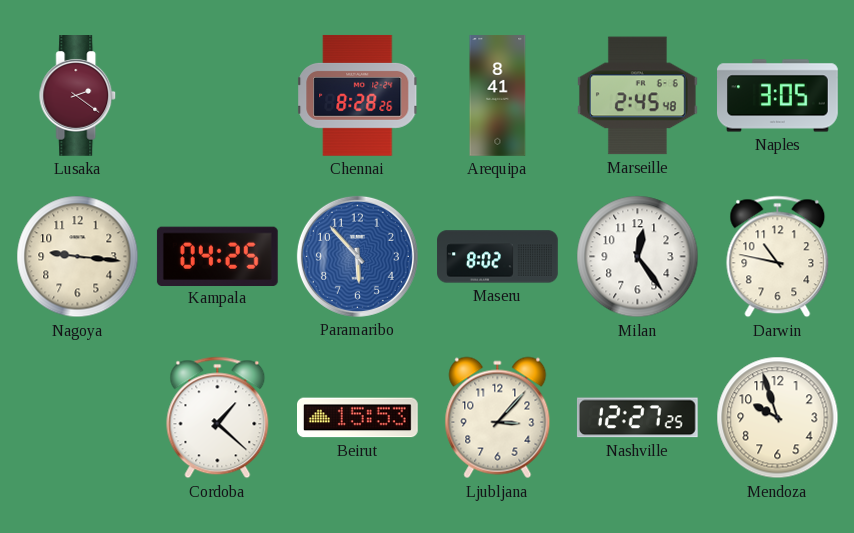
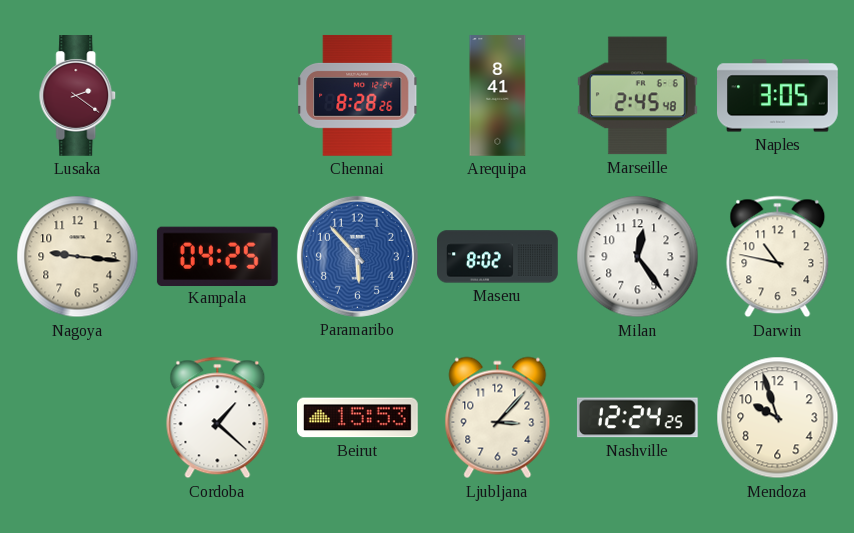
Nashville: 12:27 -> 12:24
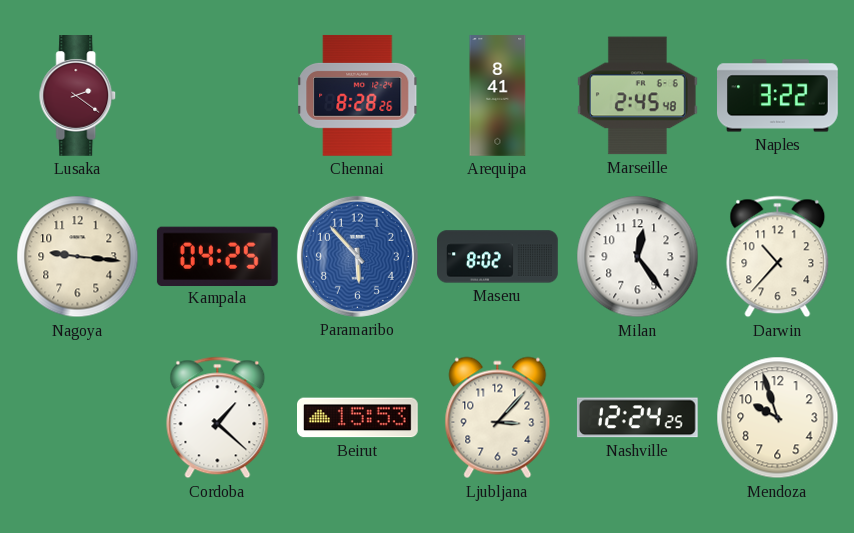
Naples: 3:05 -> 3:22
Darwin: 10:47 -> 10:37
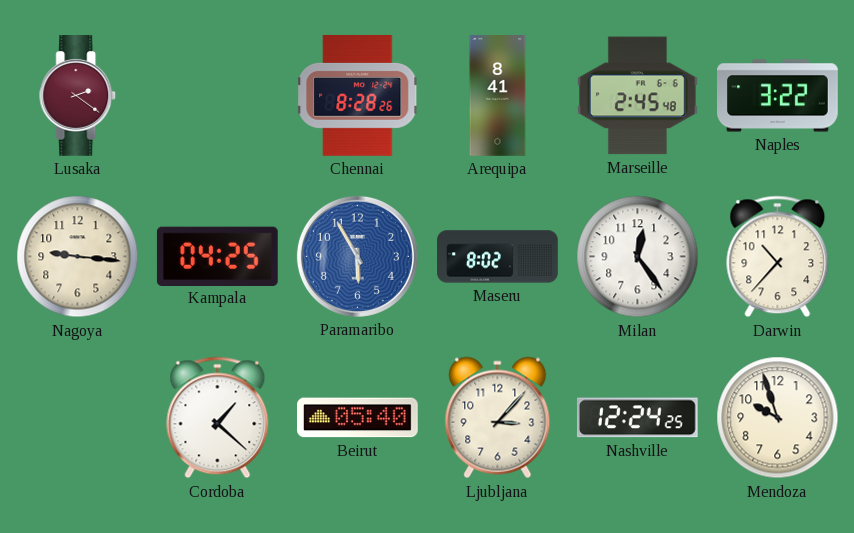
Paramaribo: 5:53 -> 5:55
Beirut: 15:53 -> 05:40
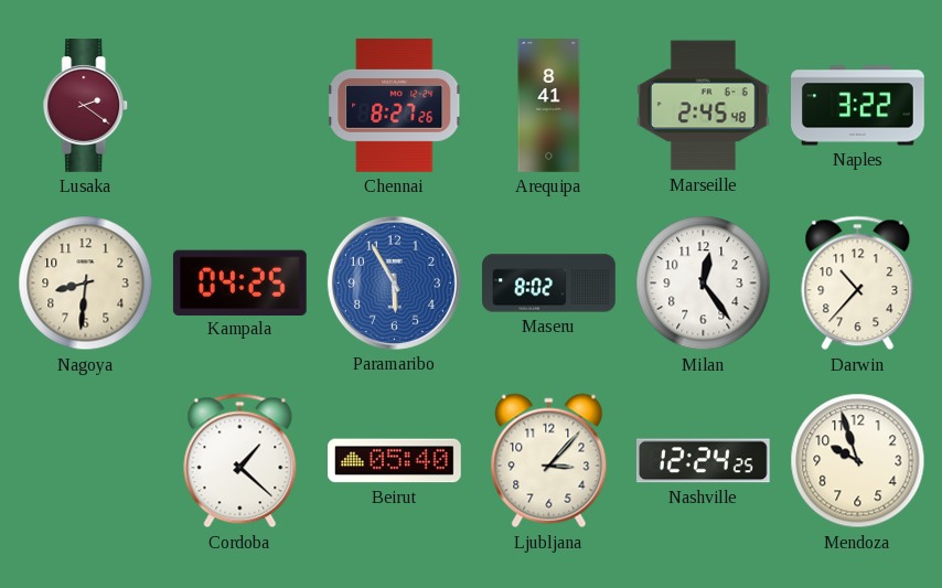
Chennai: 8:28 -> 8:27
Nagoya: 9:16 -> 8:31
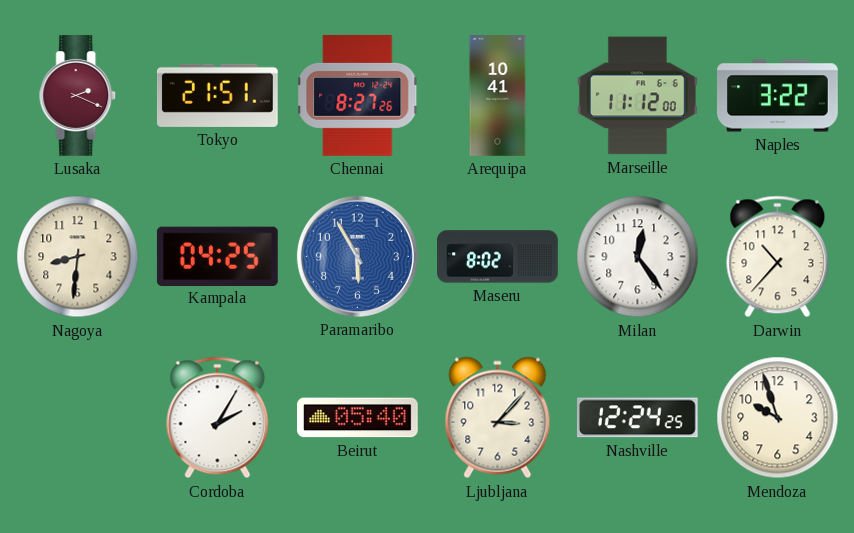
Lusaka: 2:21 -> 2:19
Tokyo: none -> 21:51
Arequipa: 8:41 -> 10:41
Marseille: 2:45 -> 11:12
Cordoba: 1:22 -> 2:05
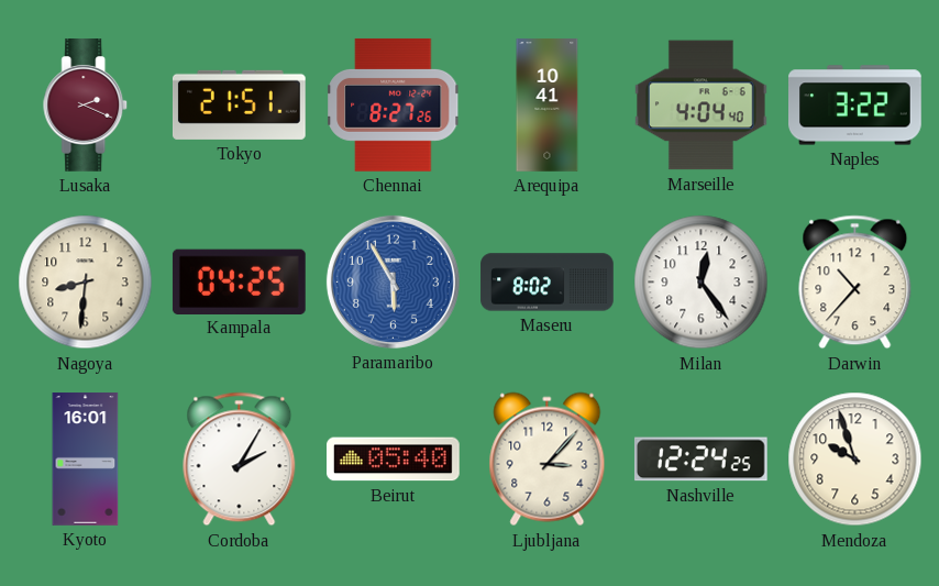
Marseille: 11:12 -> 4:04
Kyoto: none -> 16:01
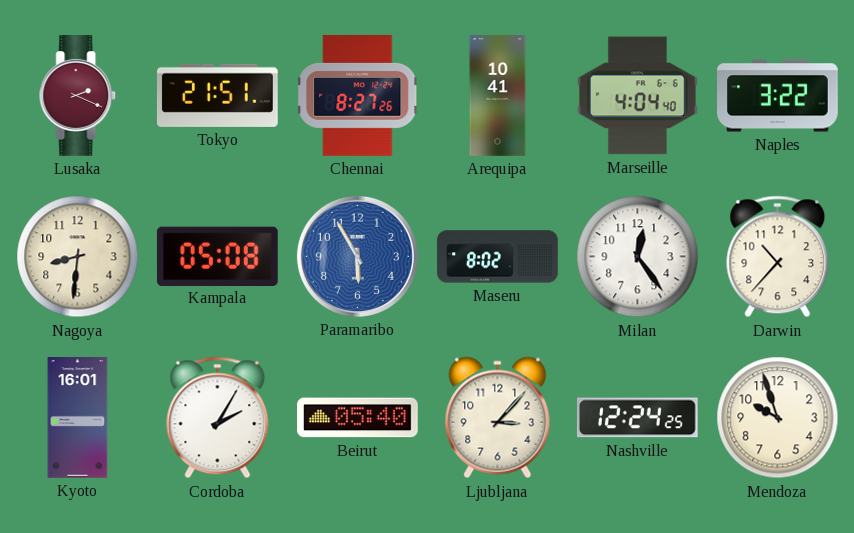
Kampala: 04:25 -> 05:08
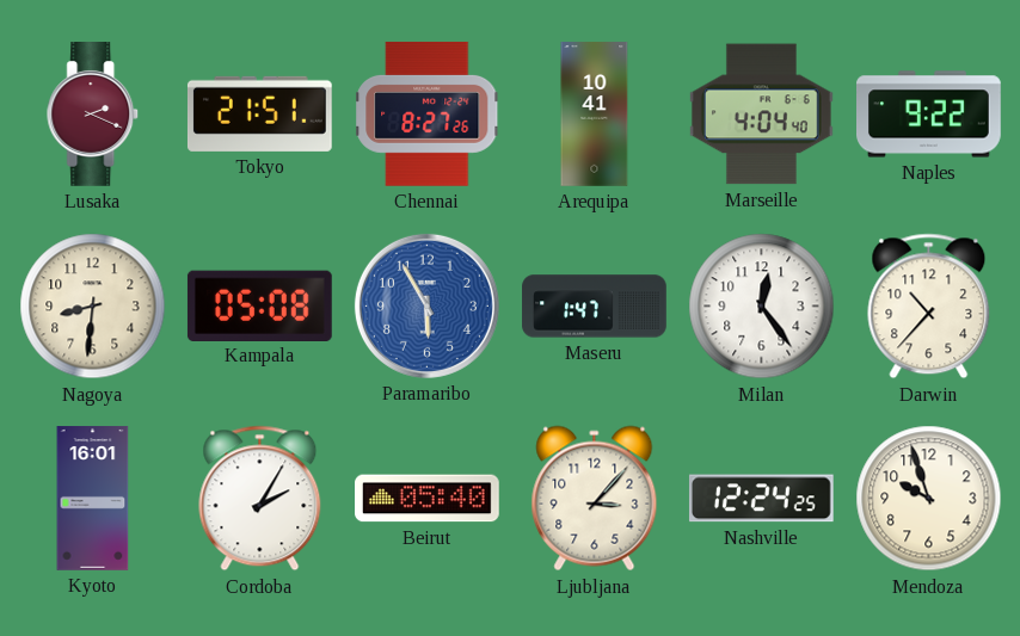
Naples: 3:22 -> 9:22
Maseru: 8:02 -> 1:47
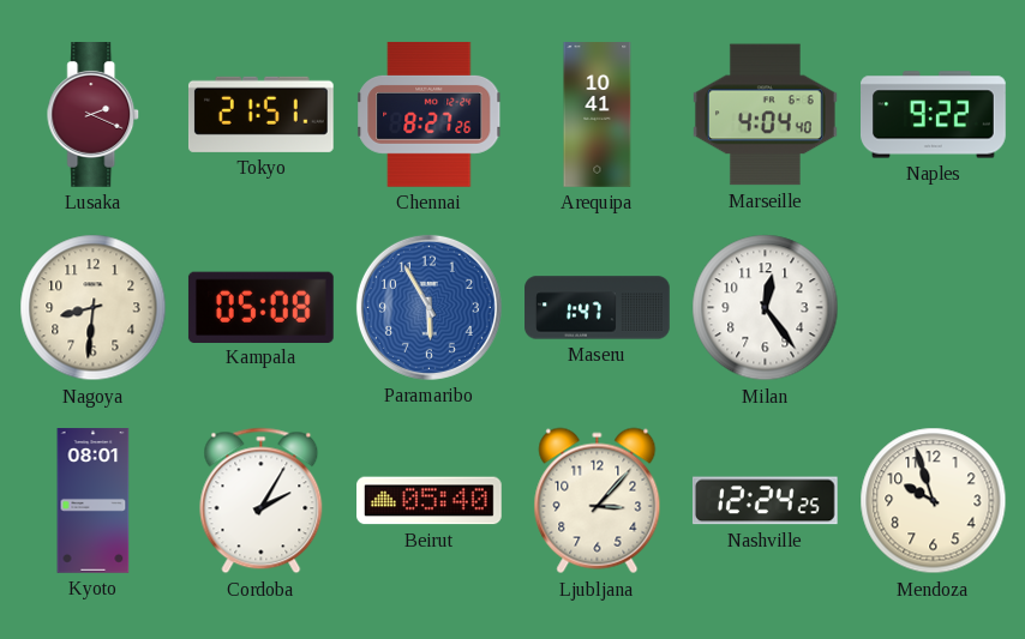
Darwin: 10:37 -> none
Kyoto: 16:01 -> 08:01
